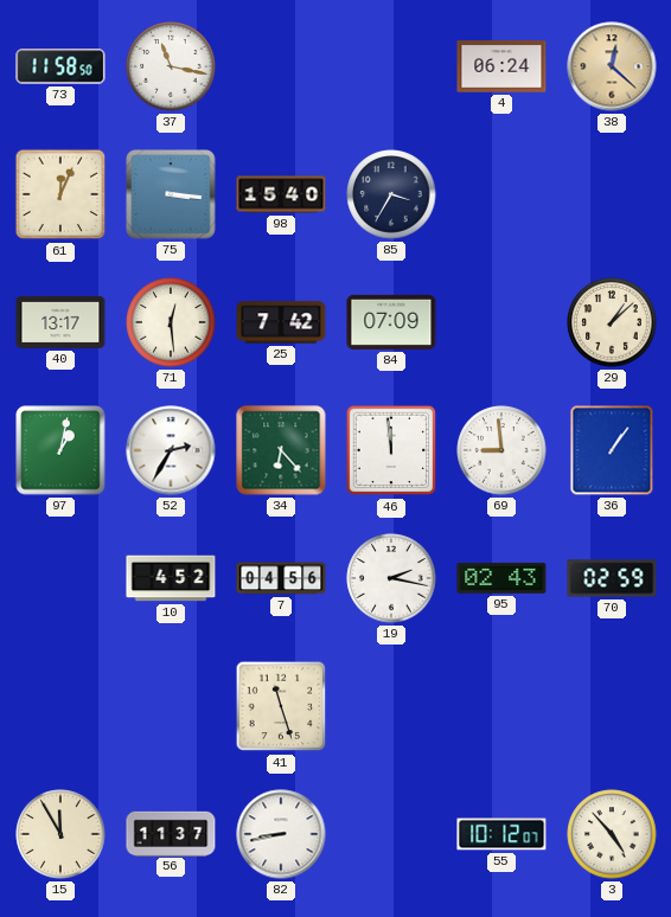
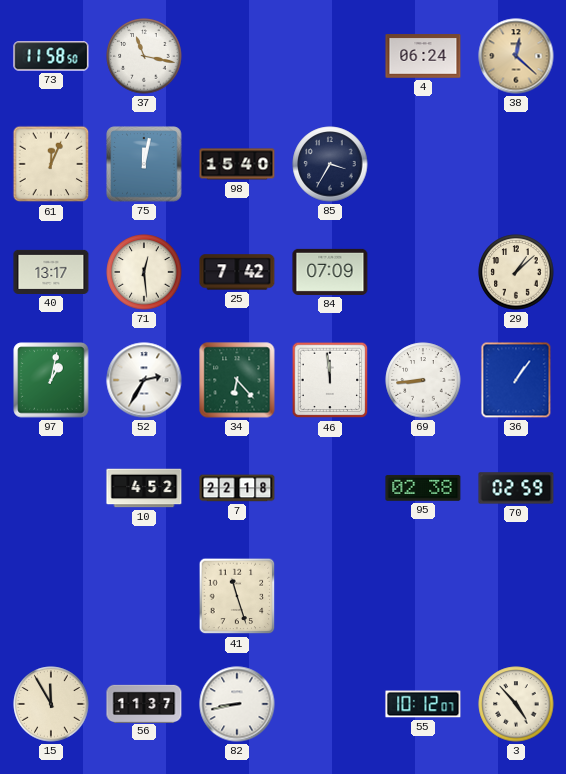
75: 3:16 -> 12:02
69: 8:59 -> 8:44
7: 04:56 -> 22:18
19: 2:17 -> none
95: 02:43 -> 02:38
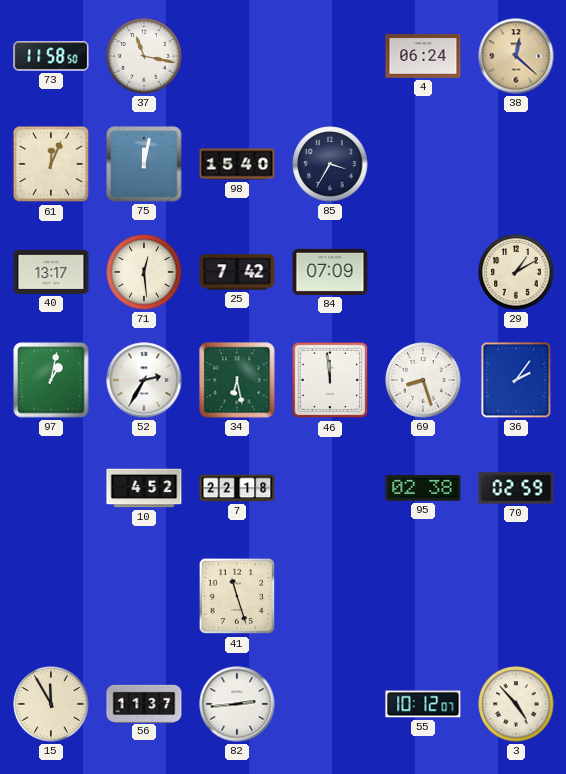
29: 1:08 -> 1:10
34: 6:23 -> 6:28
69: 8:44 -> 8:27
36: 1:06 -> 2:06
82: 8:43 -> 2:44
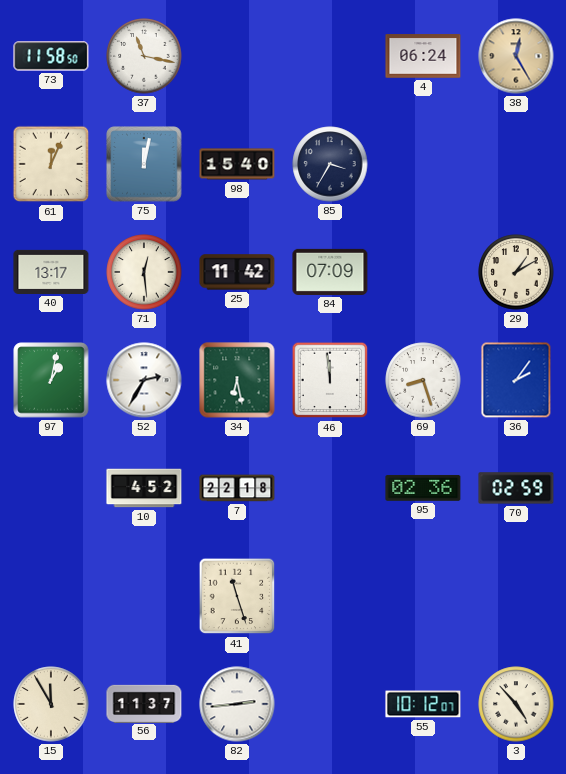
38: 12:22 -> 12:25
25: 7:42 -> 11:42
95: 02:38 -> 02:36
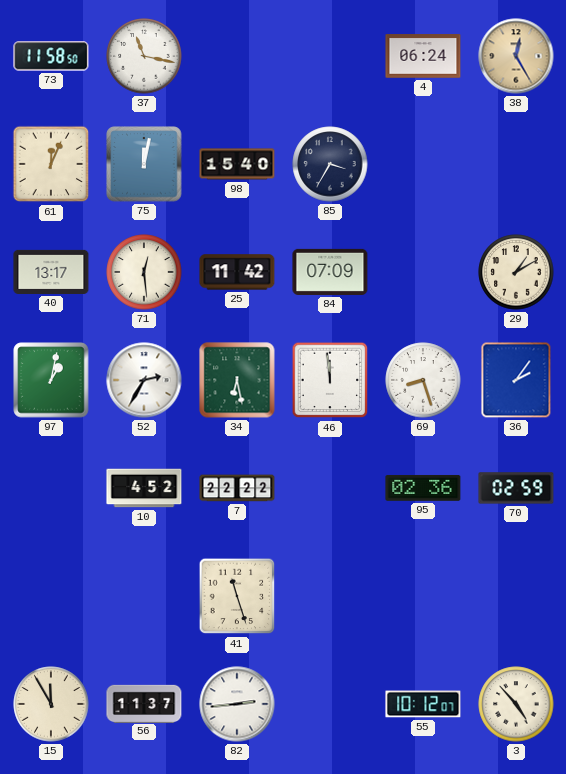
7: 22:18 -> 22:22
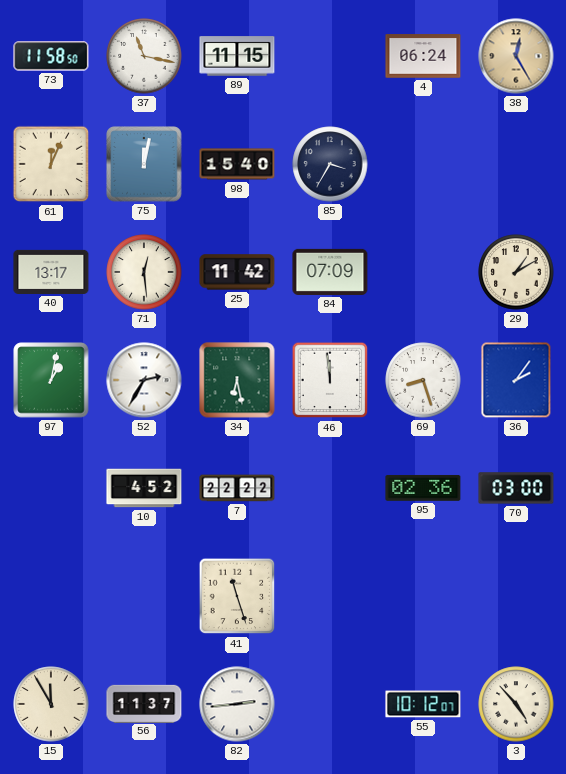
89: none -> 11:15
70: 02:59 -> 03:00
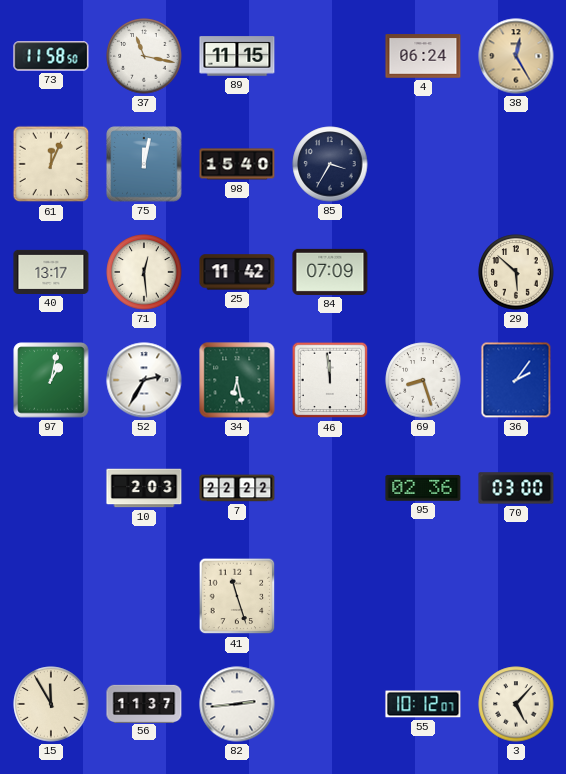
29: 1:10 -> 5:52
10: 4:52 -> 2:03
3: 4:53 -> 5:07
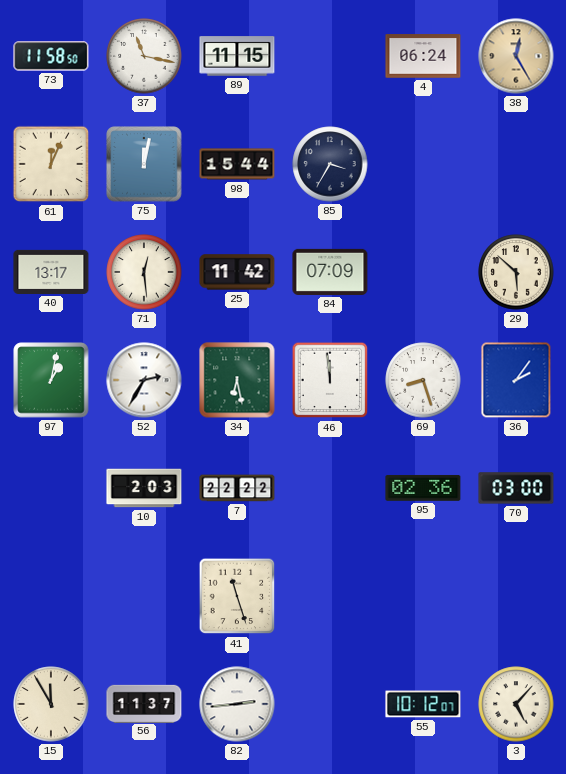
98: 15:40 -> 15:44
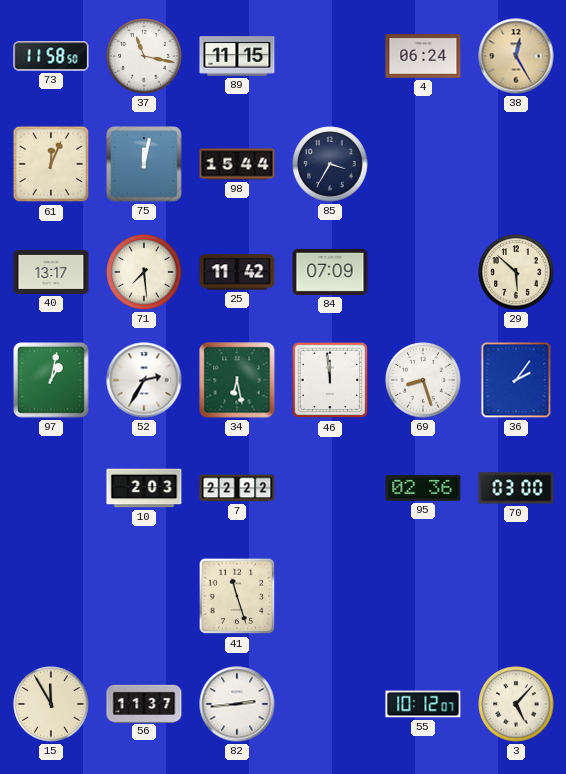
71: 12:29 -> 7:29
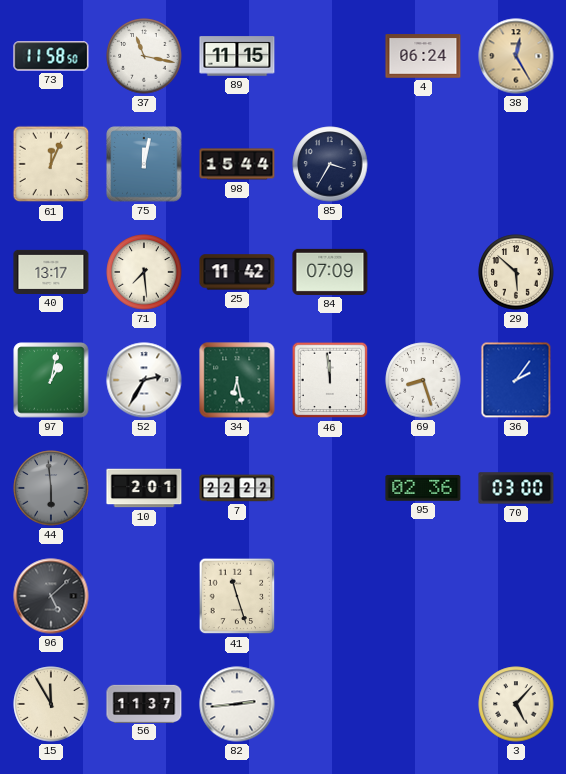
44: none -> 5:59
10: 2:03 -> 2:01
96: none -> 5:08
55: 10:12 -> none
